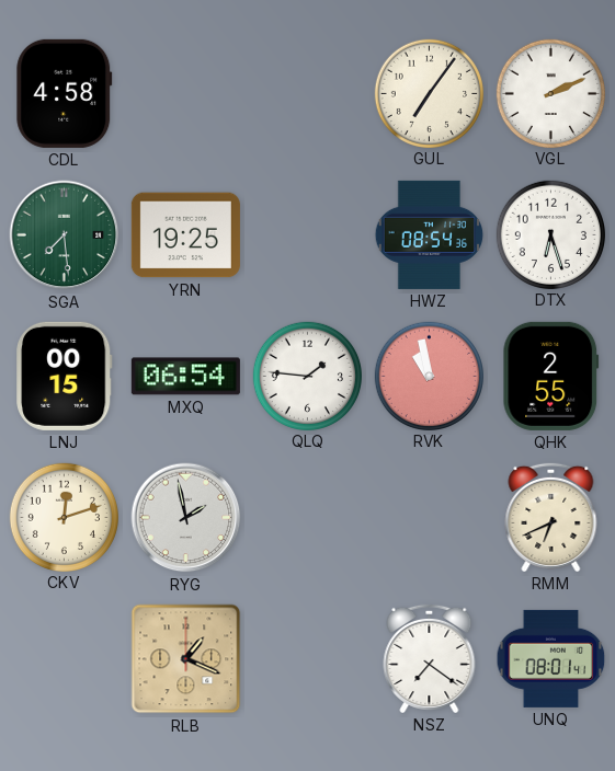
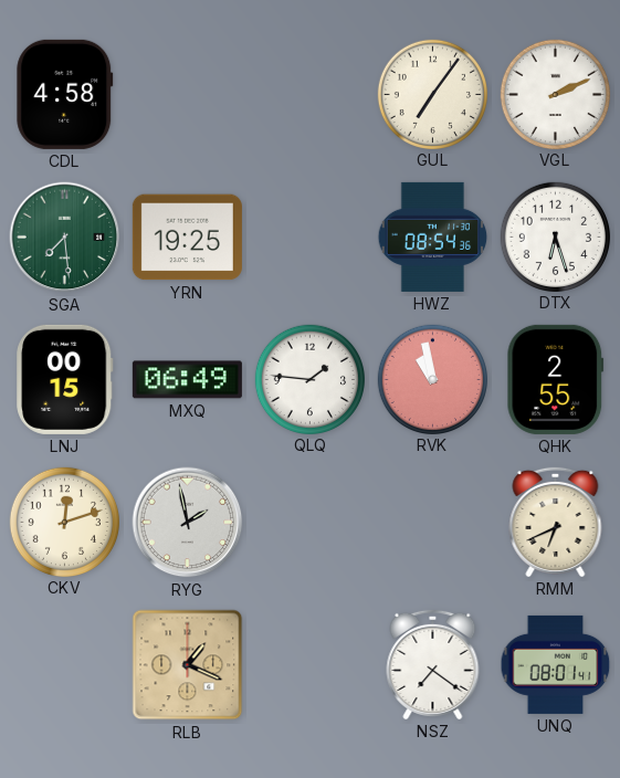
MXQ: 06:54 -> 06:49
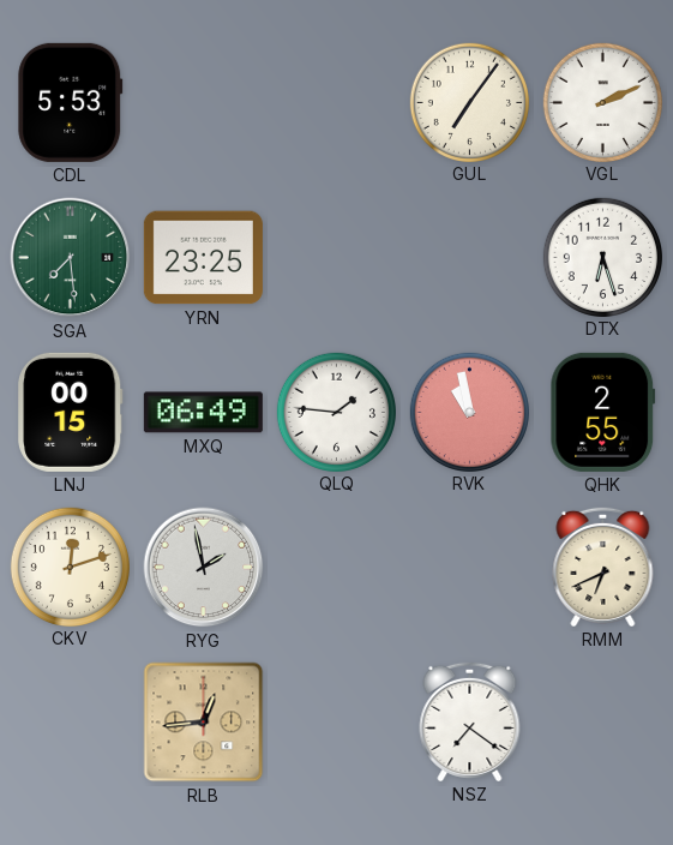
CDL: 4:58 -> 5:53
YRN: 19:25 -> 23:25
HWZ: 08:54 -> none
RLB: 1:19 -> 12:44
UNQ: 08:01 -> none
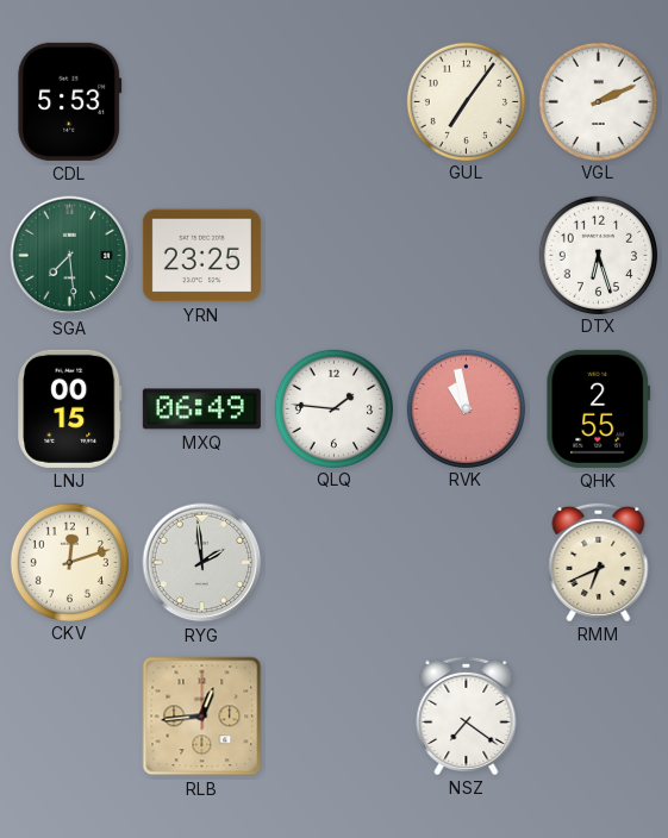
RYG: 1:58 -> 1:59
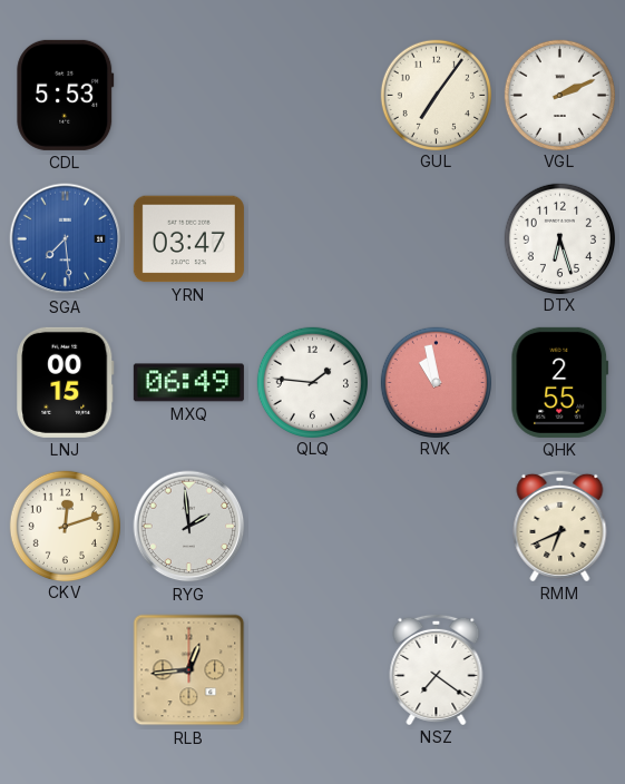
SGA dial: green -> blue
YRN: 23:25 -> 03:47
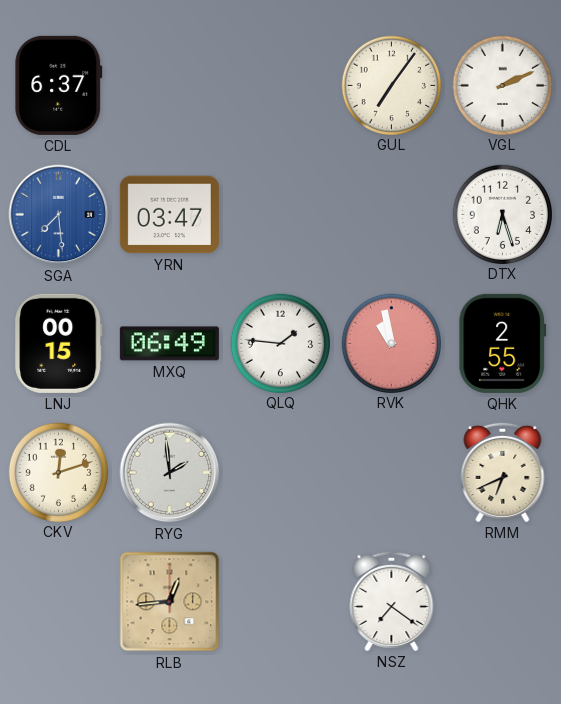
CDL: 5:53 -> 6:37
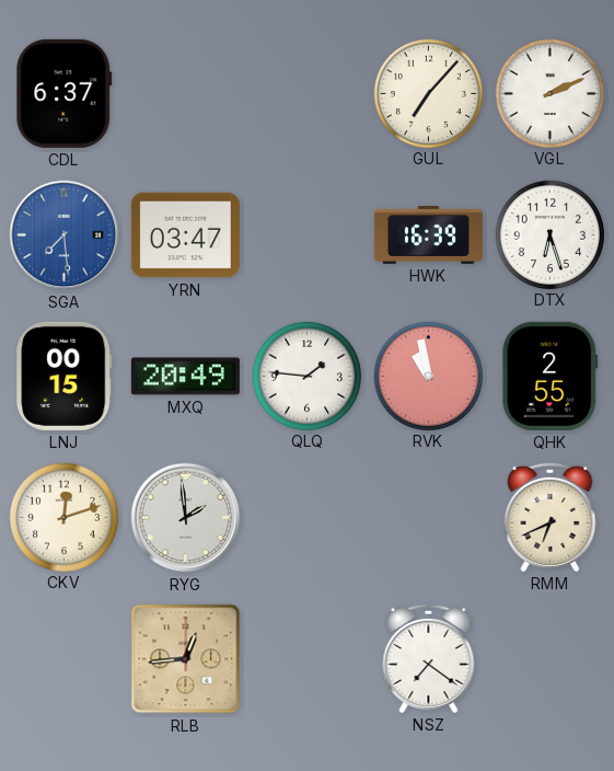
GUL: 7:06 -> 7:07
HWK: none -> 16:39
MXQ: 06:49 -> 20:49
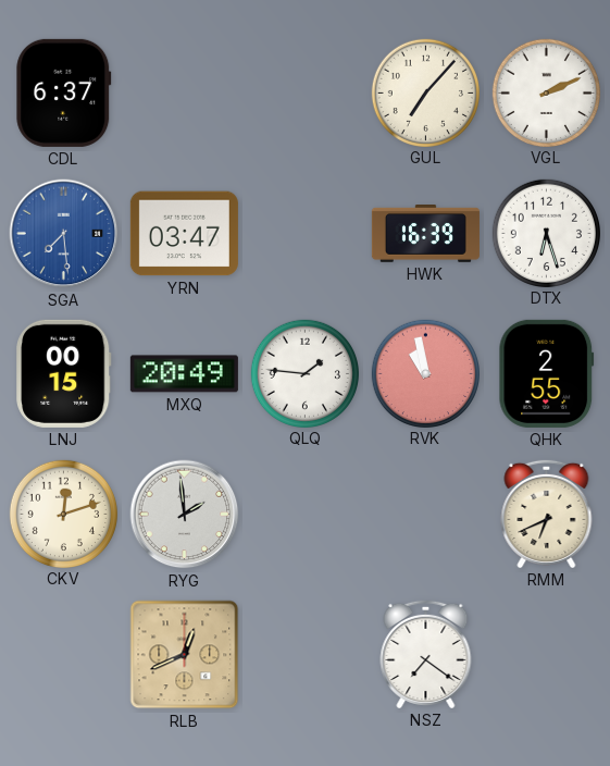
RLB: 12:44 -> 12:41
